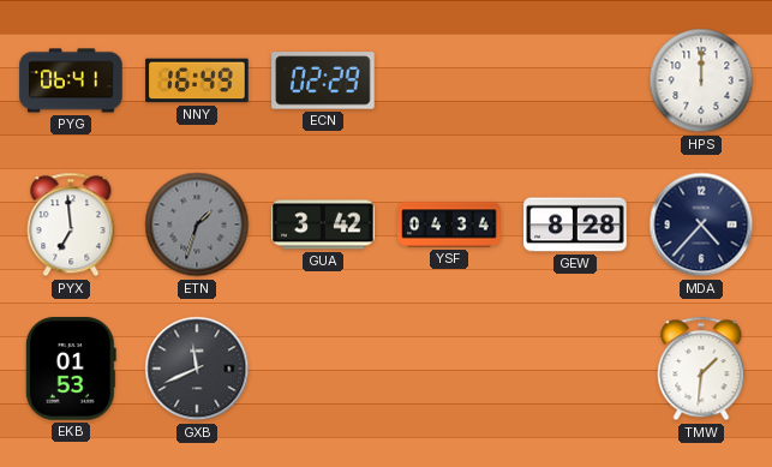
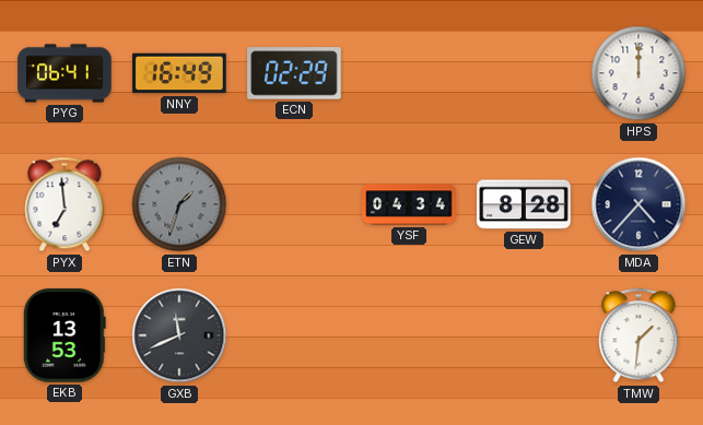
GUA: 3:42 -> none
EKB: 01:53 -> 13:53
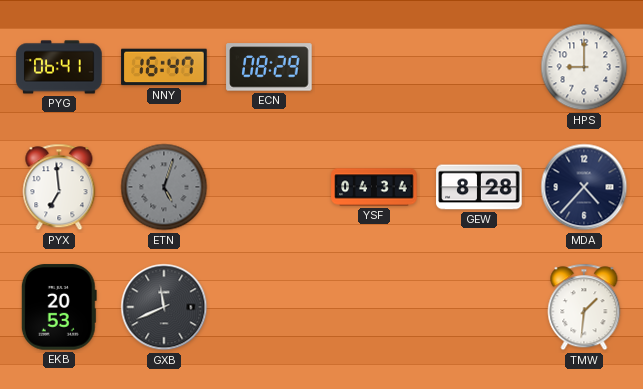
NNY: 16:49 -> 16:47
ECN: 02:29 -> 08:29
HPS: 12:00 -> 9:00
ETN: 1:33 -> 5:03
EKB: 13:53 -> 20:53
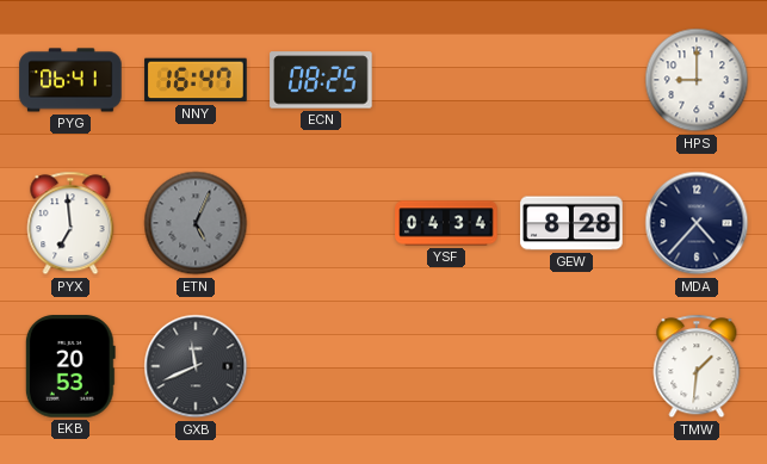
ECN: 08:29 -> 08:25
ETN: 5:03 -> 5:04
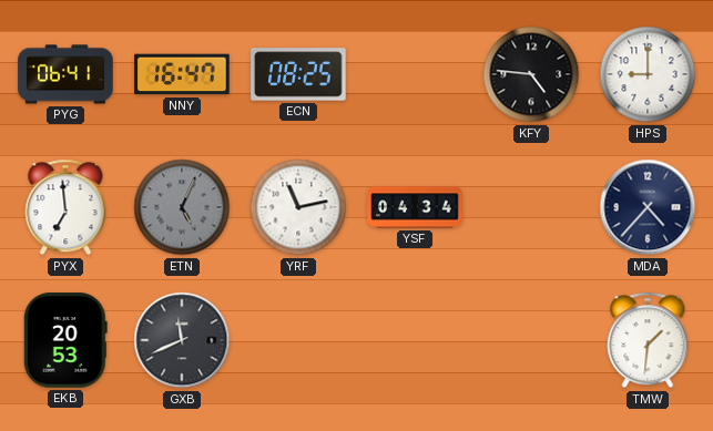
KFY: none -> 4:46
YRF: none -> 11:13
GEW: 8:28 -> none
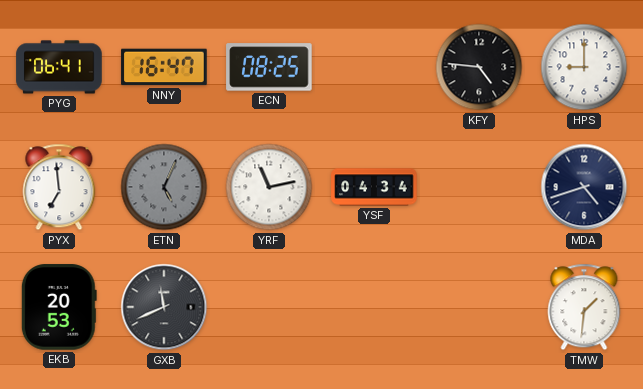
MDA: 4:37 -> 4:42
